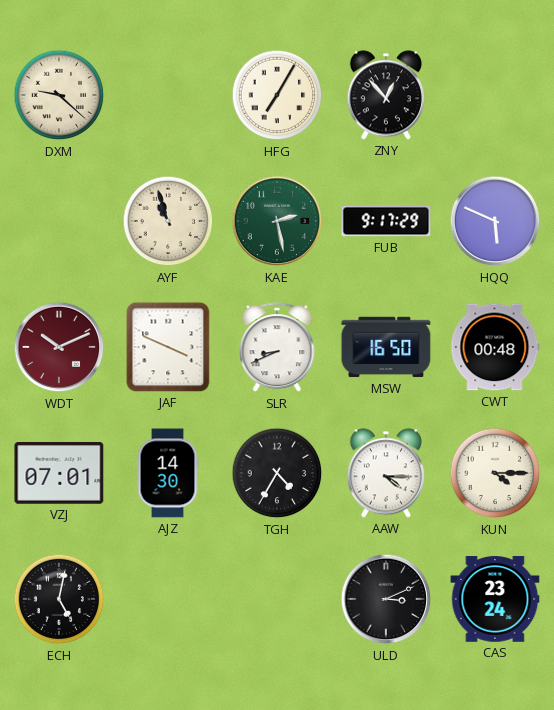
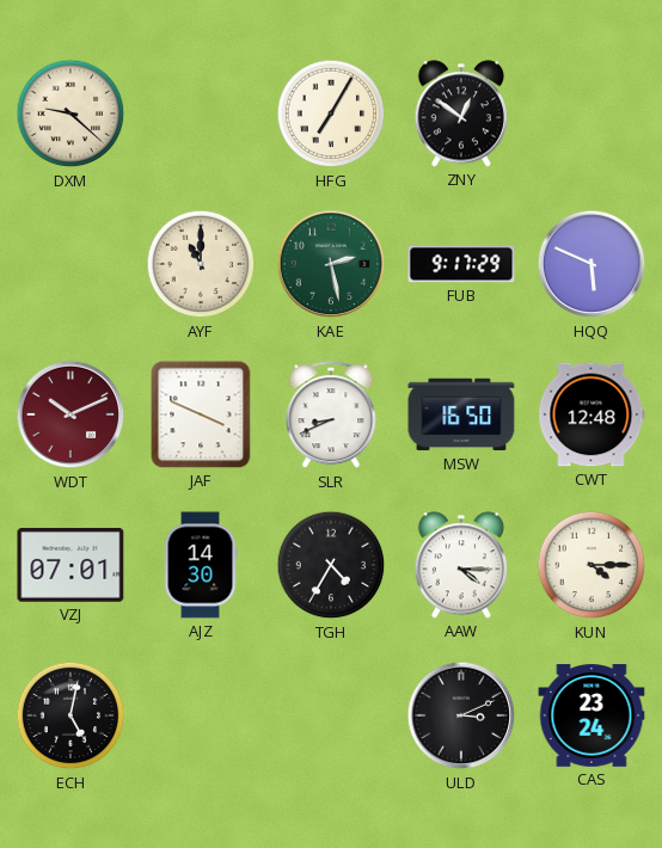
ZNY: 12:53 -> 12:51
AYF: 10:57 -> 11:00
CWT: 00:48 -> 12:48
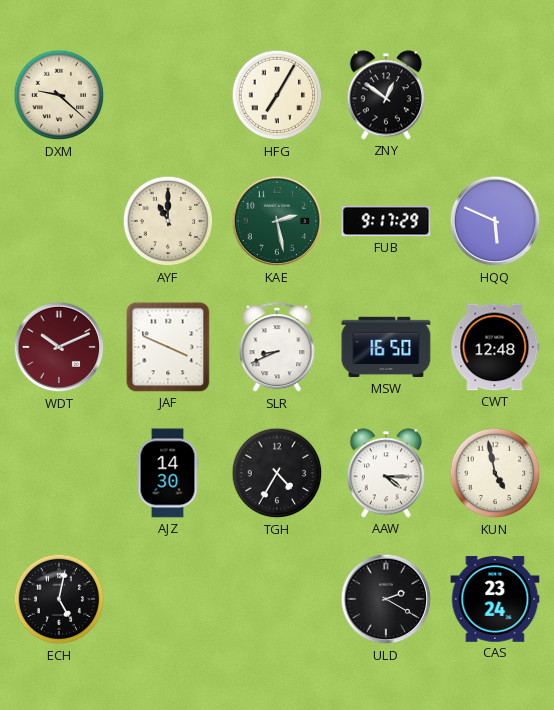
VZJ: 07:01 -> none
KUN: 4:15 -> 4:58
ULD: 3:11 -> 2:20
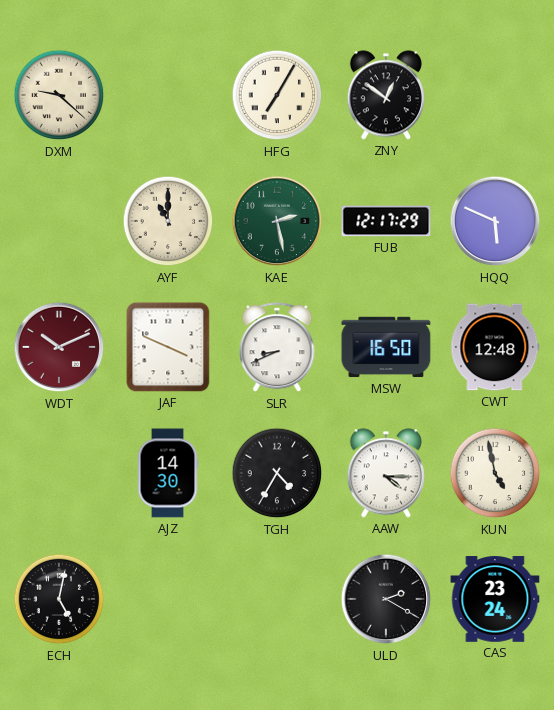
FUB: 9:17 -> 12:17
